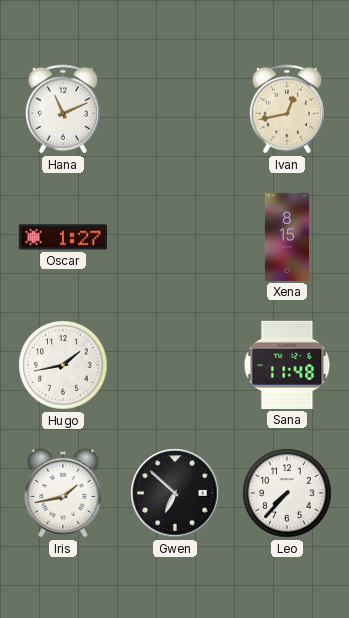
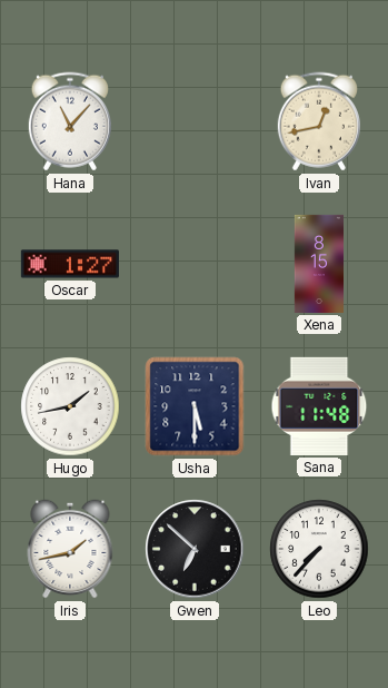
Hana: 11:11 -> 11:07
Usha: none -> 5:30
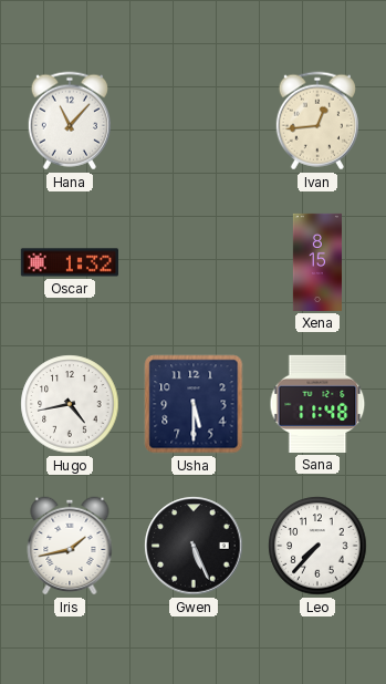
Ivan: 12:43 -> 12:44
Oscar: 1:27 -> 1:32
Hugo: 1:43 -> 4:43
Gwen: 6:52 -> 5:26
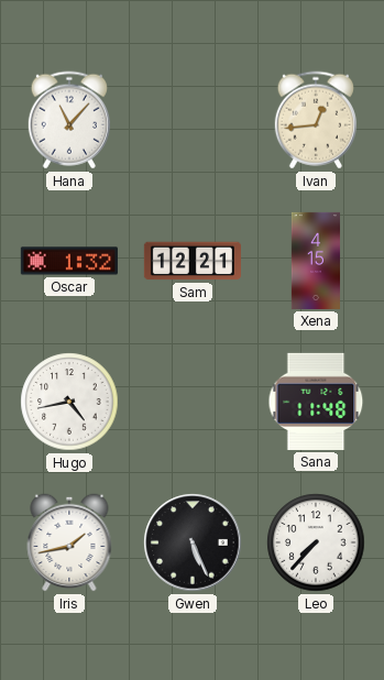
Sam: none -> 12:21
Xena: 8:15 -> 4:15
Usha: 5:30 -> none
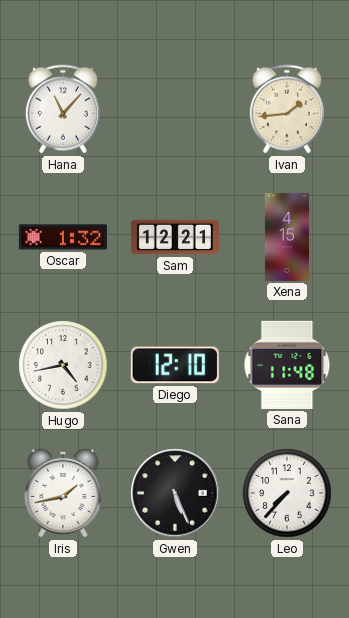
Ivan: 12:44 -> 1:44
Diego: none -> 12:10
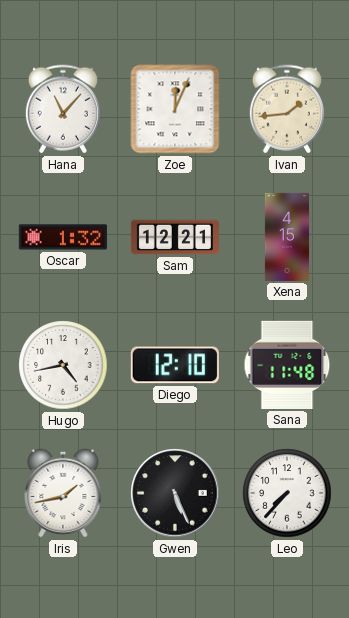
Zoe: none -> 12:04
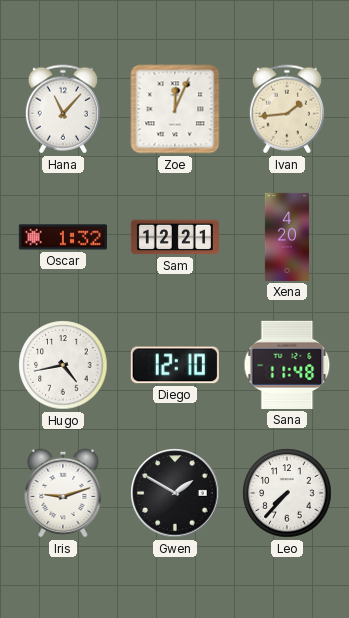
Xena: 4:15 -> 4:20
Iris: 1:43 -> 9:12
Gwen: 5:26 -> 1:50
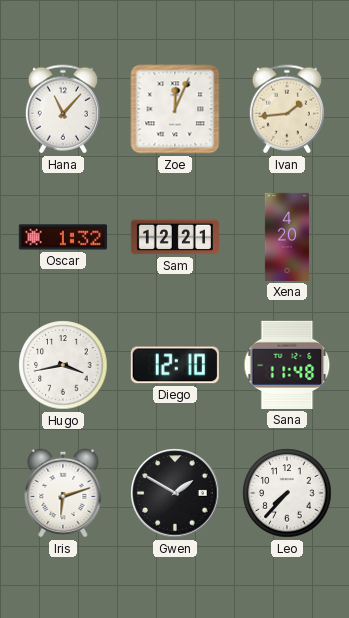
Hugo: 4:43 -> 3:43
Iris: 9:12 -> 6:12
